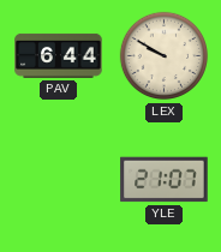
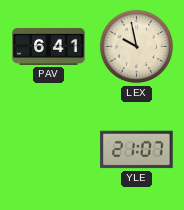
PAV: 6:44 -> 6:41
LEX: 9:50 -> 9:58
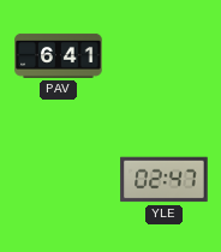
LEX: 9:58 -> none
YLE: 21:07 -> 02:47
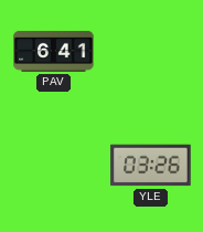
YLE: 02:47 -> 03:26
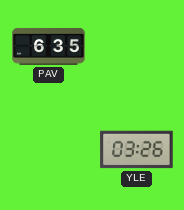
PAV: 6:41 -> 6:35
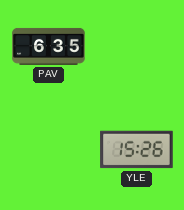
YLE: 03:26 -> 15:26
